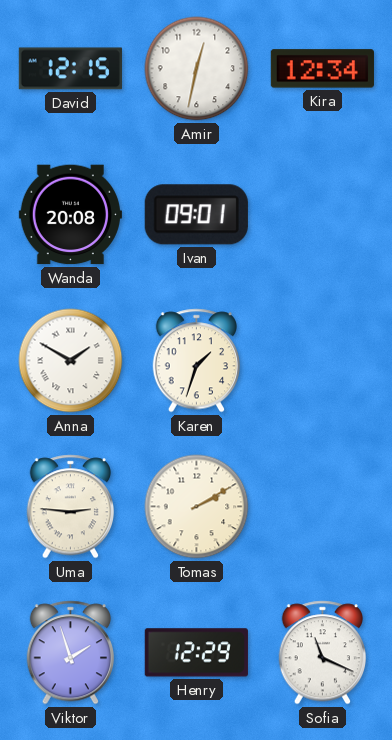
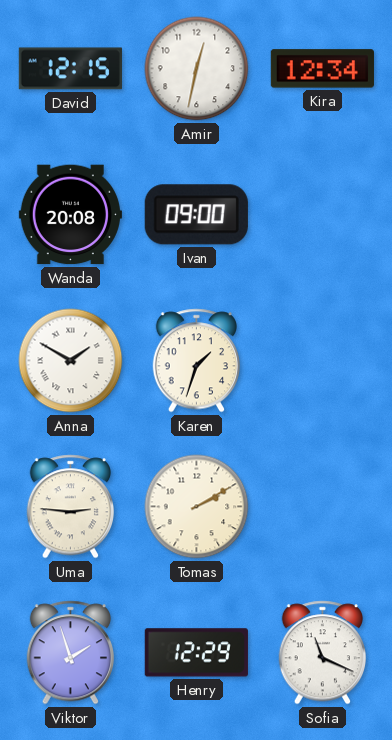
Ivan: 09:01 -> 09:00
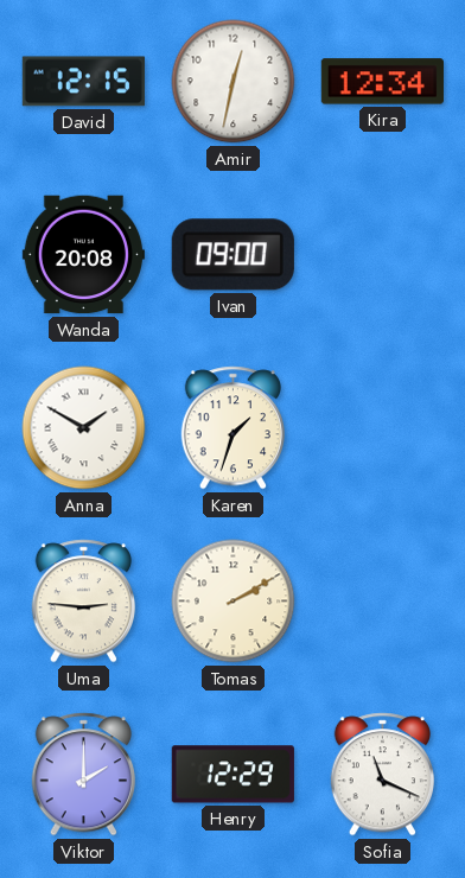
Viktor: 1:57 -> 2:00
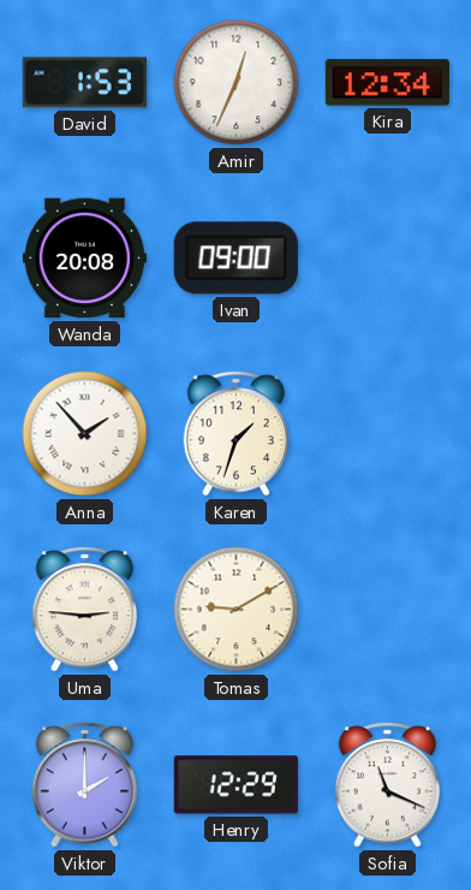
David: 12:15 -> 1:53
Amir: 12:32 -> 12:34
Anna: 1:50 -> 1:53
Tomas: 2:10 -> 9:10
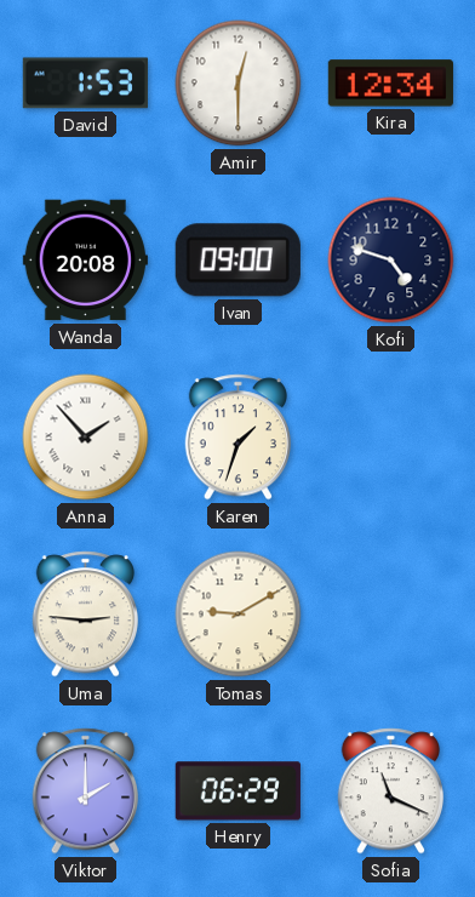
Amir: 12:34 -> 12:30
Kofi: none -> 4:48
Henry: 12:29 -> 06:29
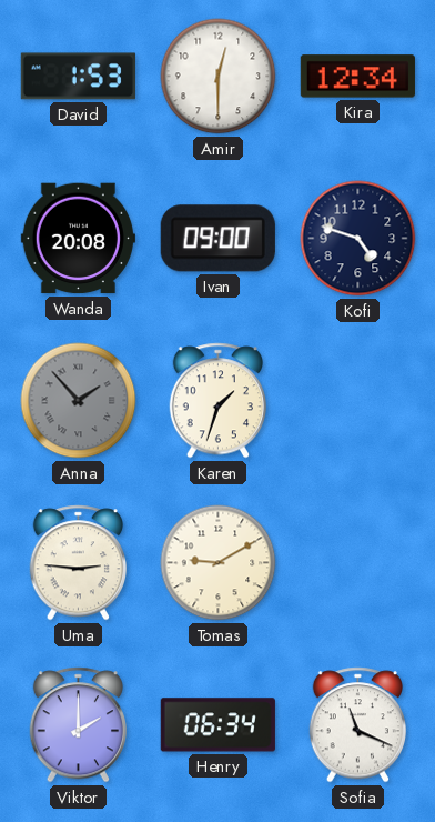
Anna dial: white -> grey
Henry: 06:29 -> 06:34
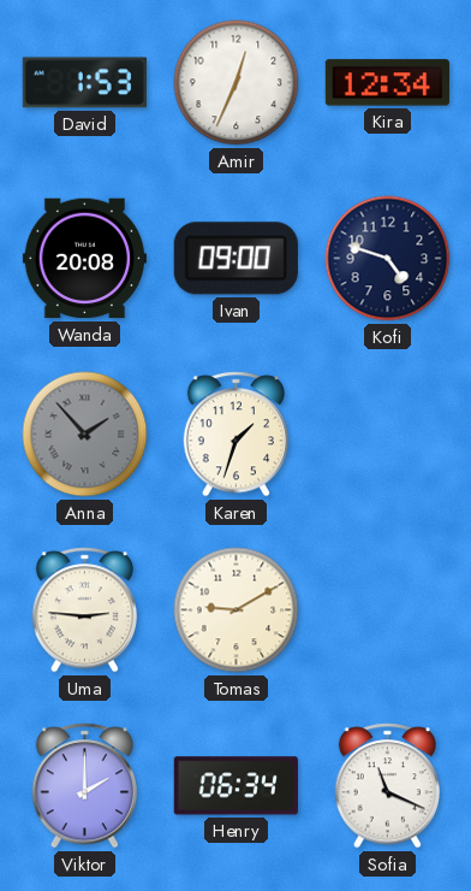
Amir: 12:30 -> 12:34
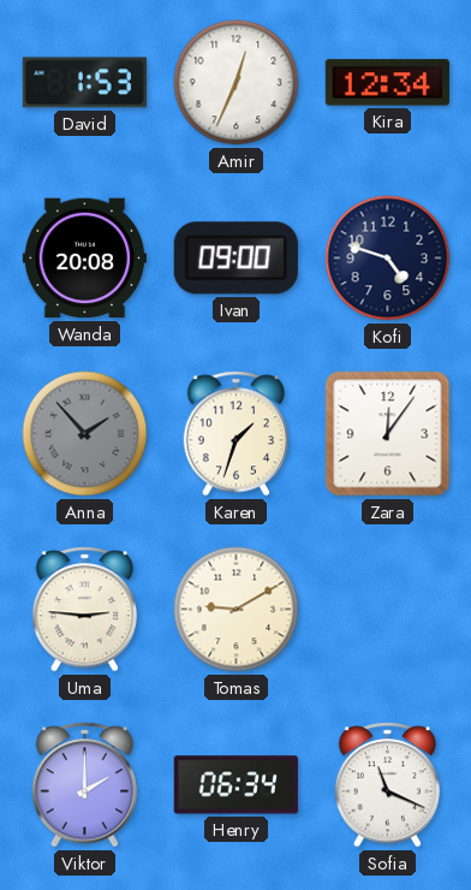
Zara: none -> 12:06
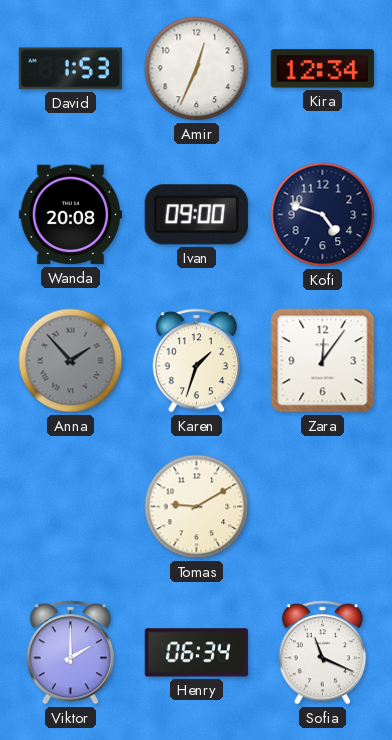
Uma: 2:46 -> none
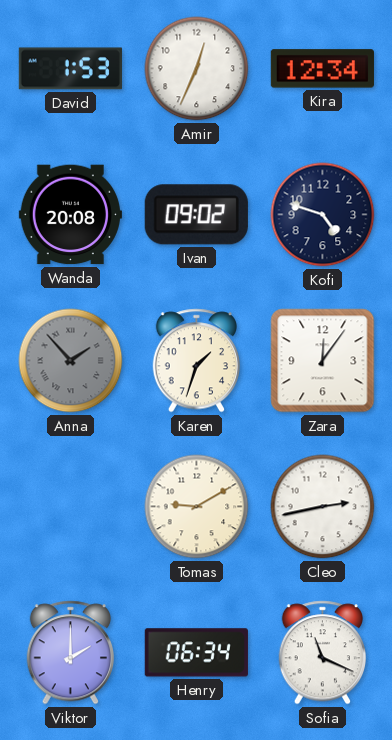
Ivan: 09:00 -> 09:02
Cleo: none -> 2:43
